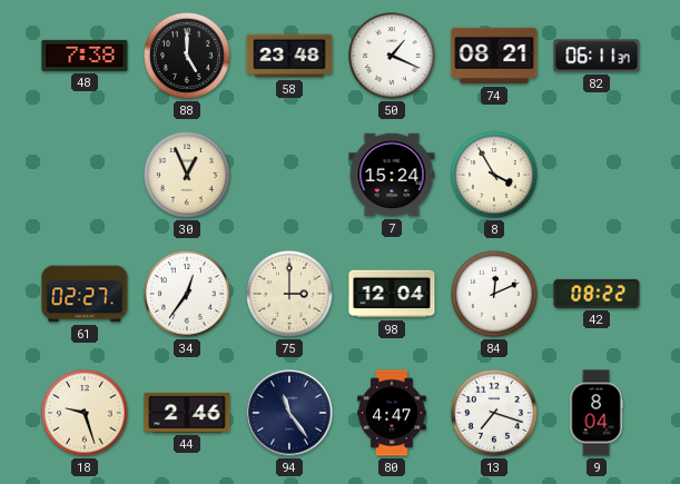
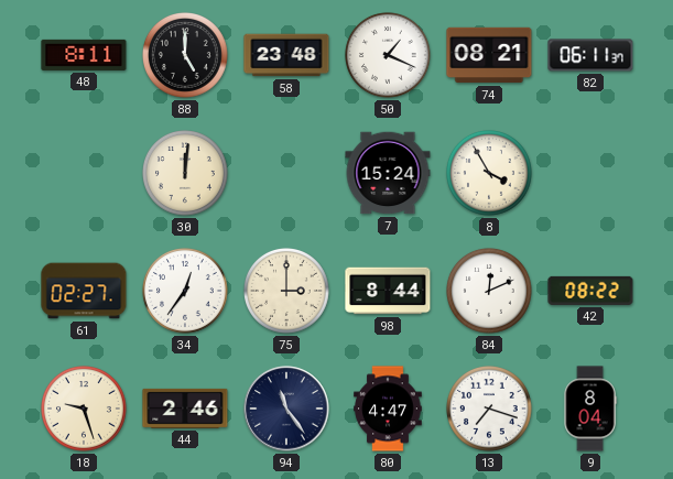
48: 7:38 -> 8:11
30: 12:56 -> 12:01
98: 12:04 -> 8:44
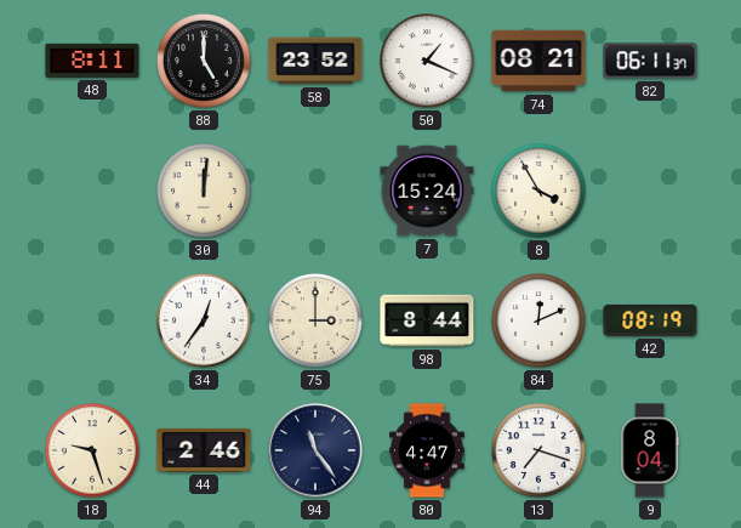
58: 23:48 -> 23:52
61: 02:27 -> none
42: 08:22 -> 08:19
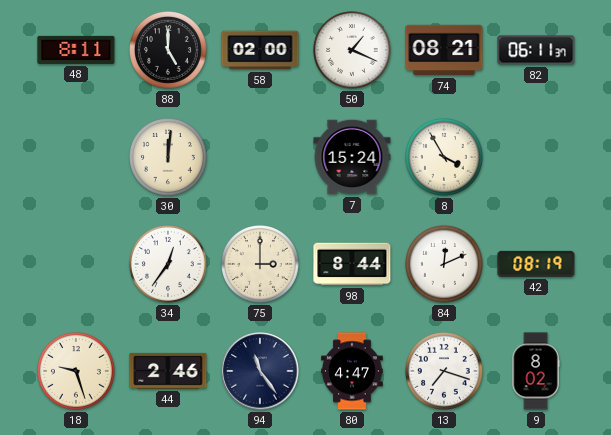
58: 23:52 -> 02:00
9: 8:04 -> 8:02
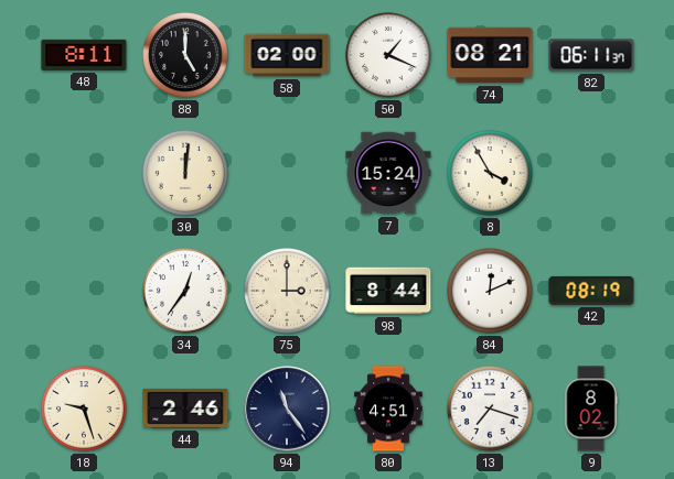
80: 4:47 -> 4:51
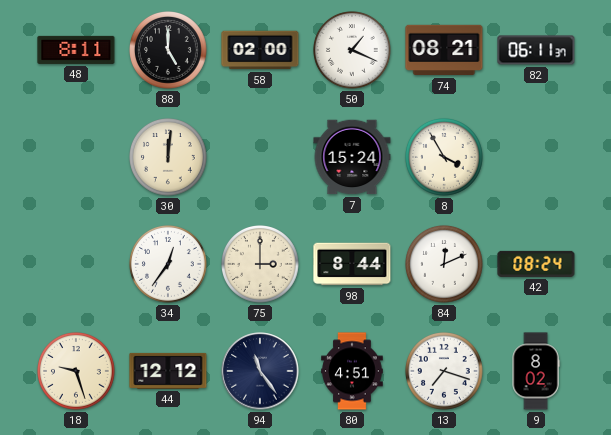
42: 08:19 -> 08:24
44: 2:46 -> 12:12
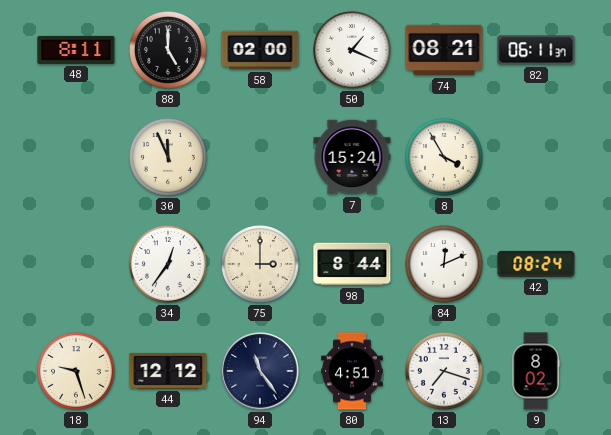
30: 12:01 -> 11:56
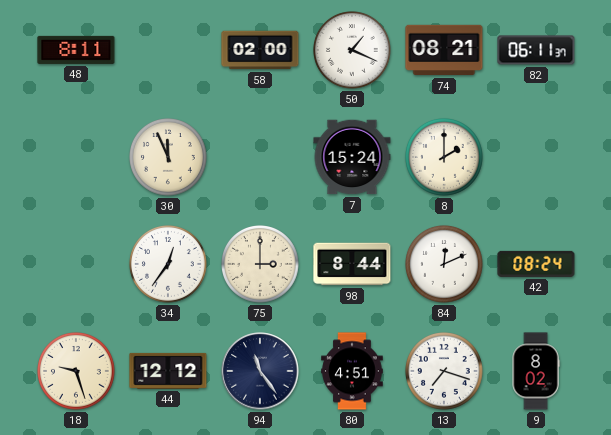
88: 5:00 -> none
8: 3:55 -> 2:00
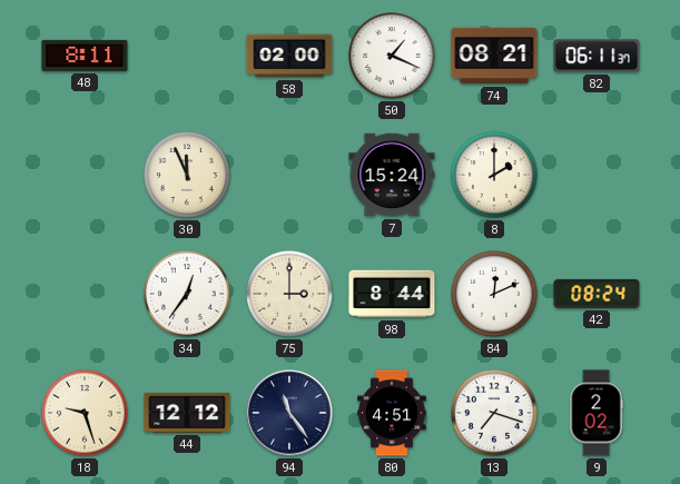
9: 8:02 -> 2:02
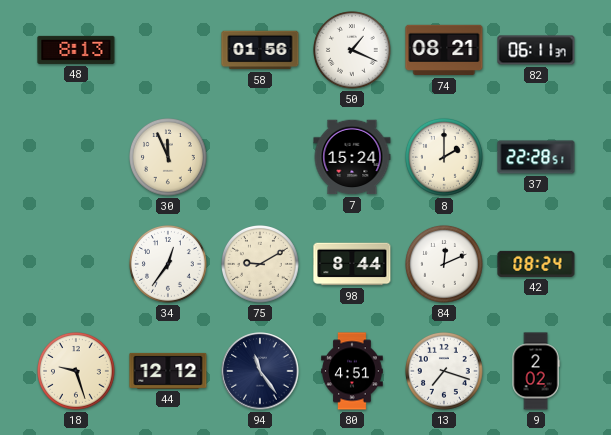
48: 8:11 -> 8:13
58: 02:00 -> 01:56
37: none -> 22:28
75: 3:00 -> 9:10
